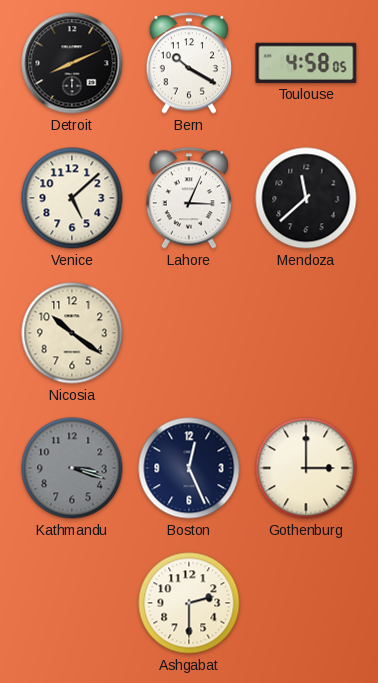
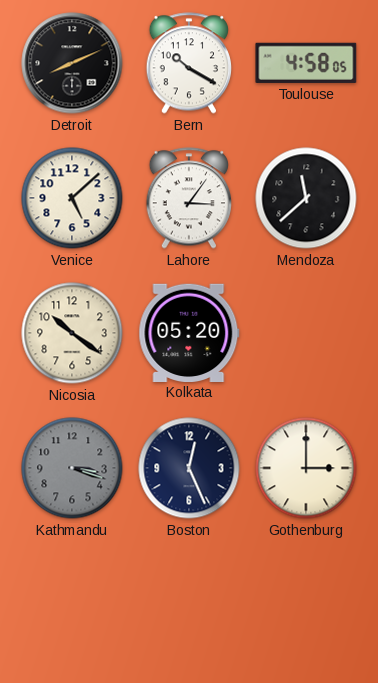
Lahore: 3:04 -> 3:06
Kolkata: none -> 05:20
Ashgabat: 2:30 -> none
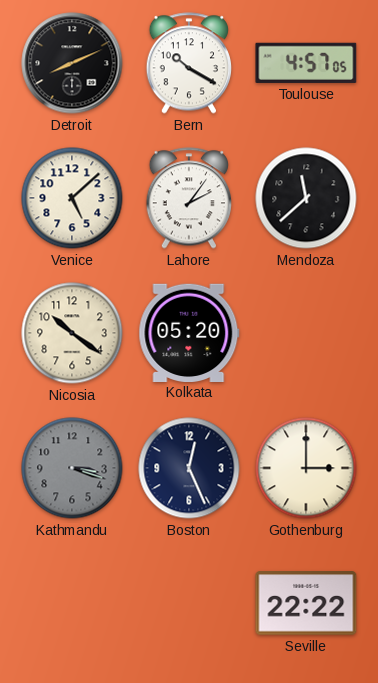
Toulouse: 4:58 -> 4:57
Lahore: 3:06 -> 2:06
Seville: none -> 22:22
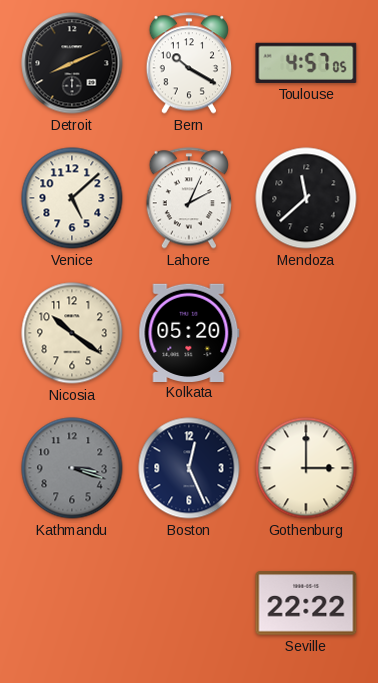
Lahore: 2:06 -> 2:04
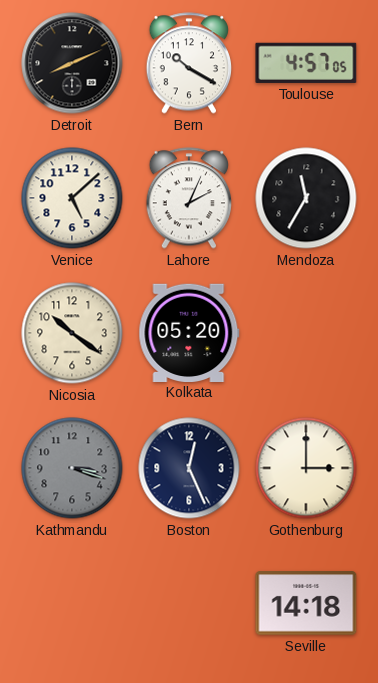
Mendoza: 11:38 -> 11:35
Seville: 22:22 -> 14:18
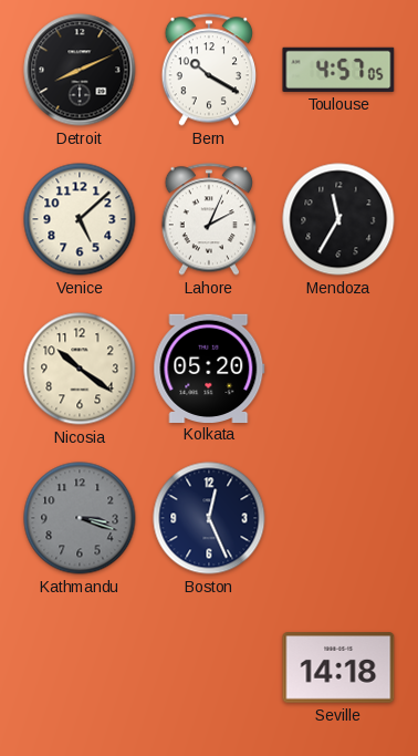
Gothenburg: 3:00 -> none
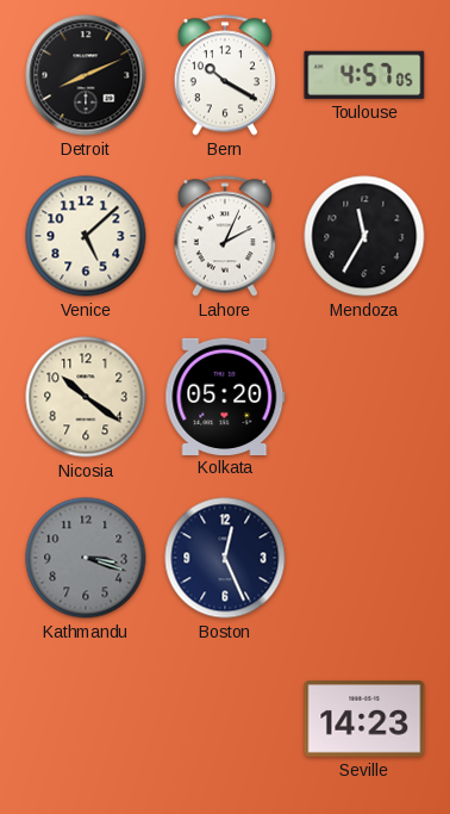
Seville: 14:18 -> 14:23
